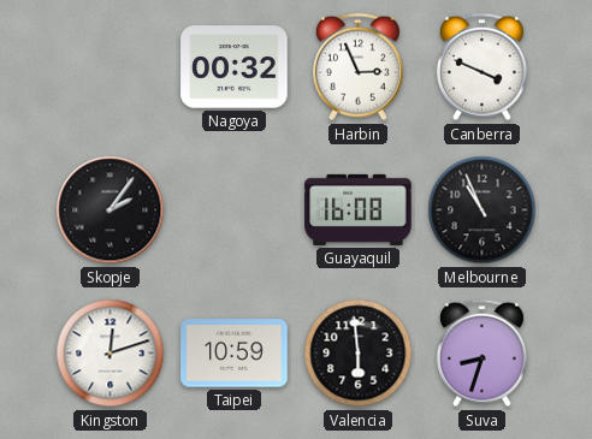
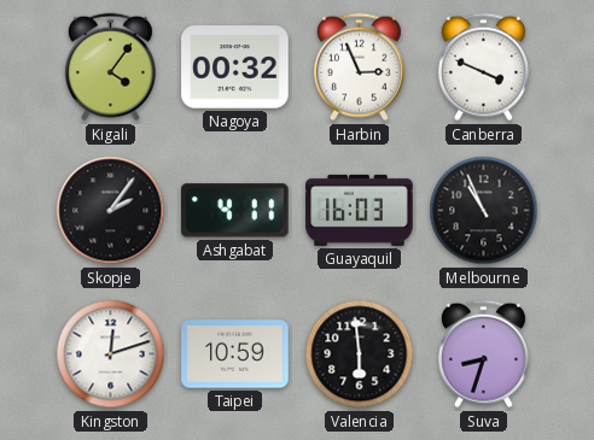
Kigali: none -> 4:06
Ashgabat: none -> 4:11
Guayaquil: 16:08 -> 16:03
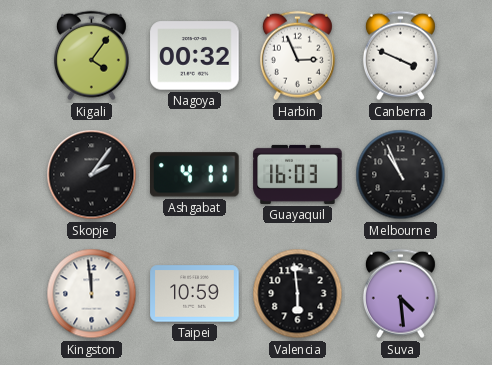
Kingston: 12:12 -> 11:59
Suva: 8:33 -> 4:29
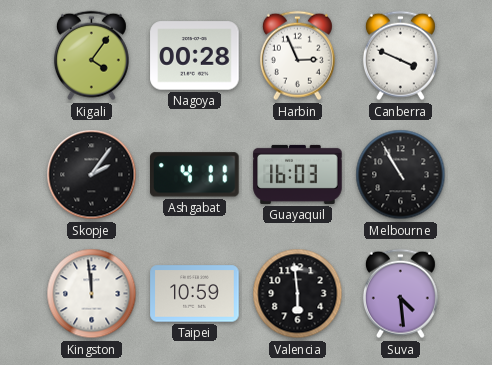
Nagoya: 00:32 -> 00:28
Melbourne: 10:56 -> 10:55
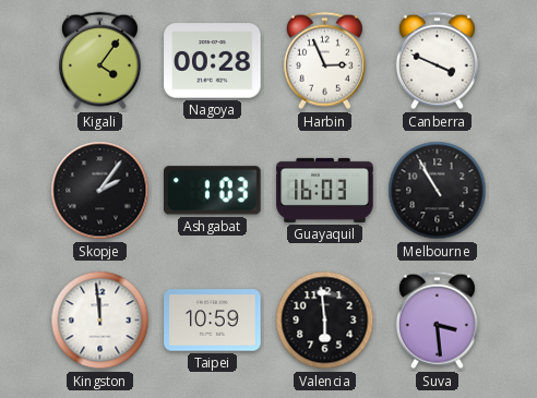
Ashgabat: 4:11 -> 1:03
Suva: 4:29 -> 3:29
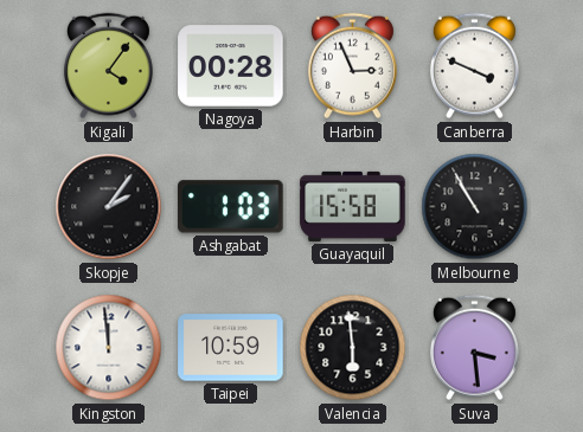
Guayaquil: 16:03 -> 15:58
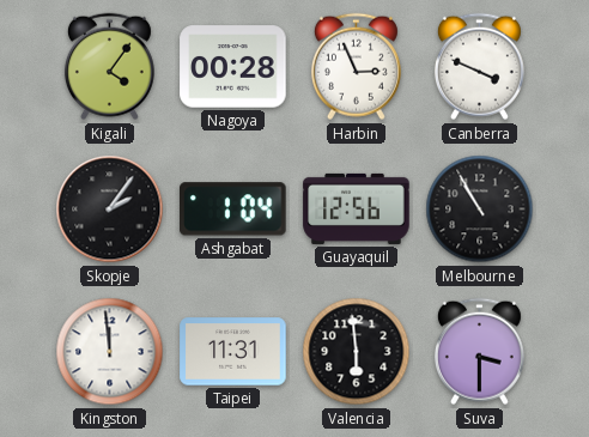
Ashgabat: 1:03 -> 1:04
Guayaquil: 15:58 -> 12:56
Taipei: 10:59 -> 11:31
Suva: 3:29 -> 3:30
